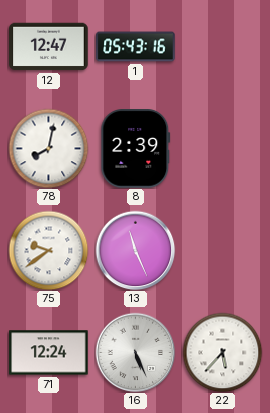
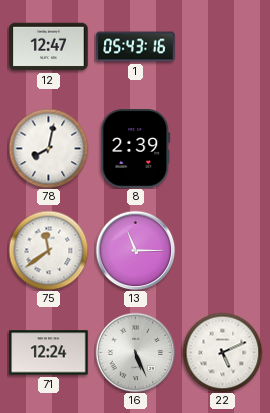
75: 9:39 -> 11:39
13: 11:26 -> 11:15
22: 5:37 -> 5:11
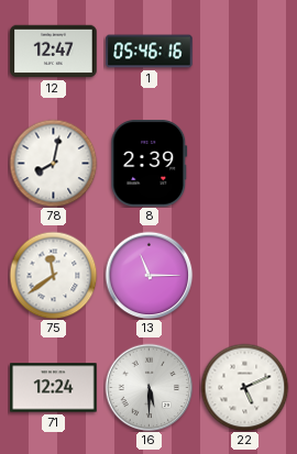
1: 05:43 -> 05:46
16: 5:26 -> 5:30
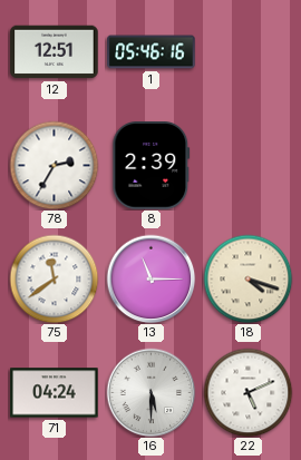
12: 12:47 -> 12:51
78: 8:02 -> 2:35
18: none -> 4:18
71: 12:24 -> 04:24
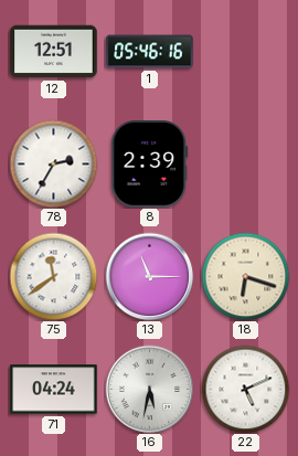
18: 4:18 -> 6:18
16: 5:30 -> 5:32
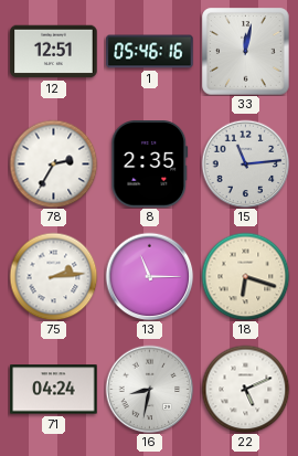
33: none -> 12:02
8: 2:39 -> 2:35
15: none -> 11:14
75: 11:39 -> 2:14
16: 5:32 -> 8:32
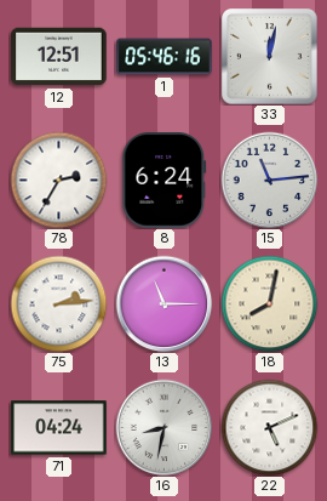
8: 2:35 -> 6:24
18: 6:18 -> 8:02
